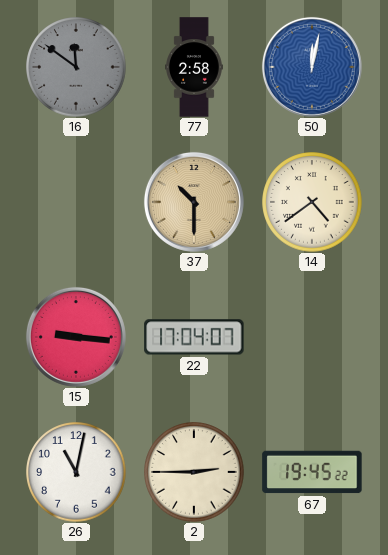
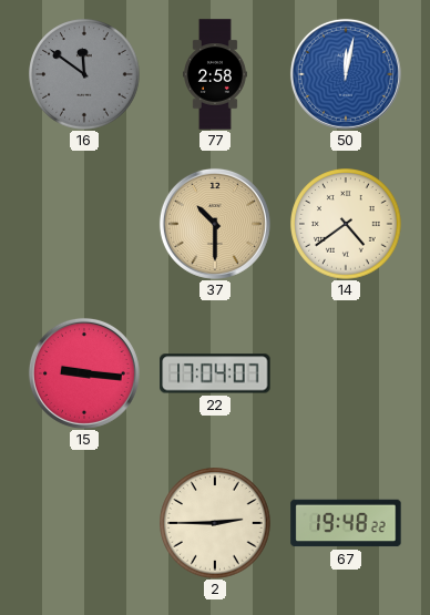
26: 11:02 -> none
67: 19:45 -> 19:48
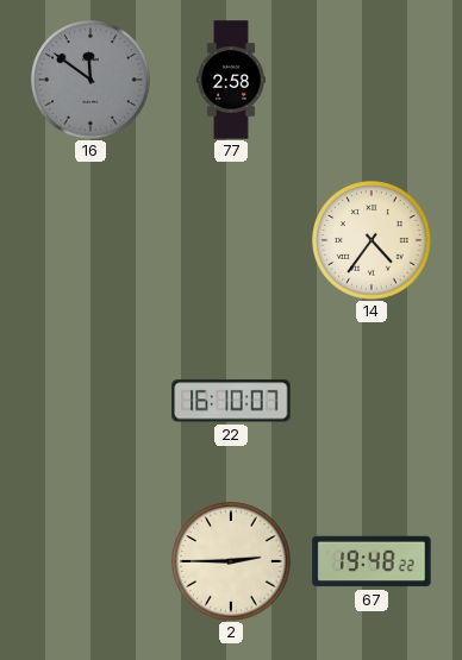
50: 12:02 -> none
37: 10:30 -> none
14: 4:39 -> 4:36
15: 9:16 -> none
22: 17:04 -> 16:10
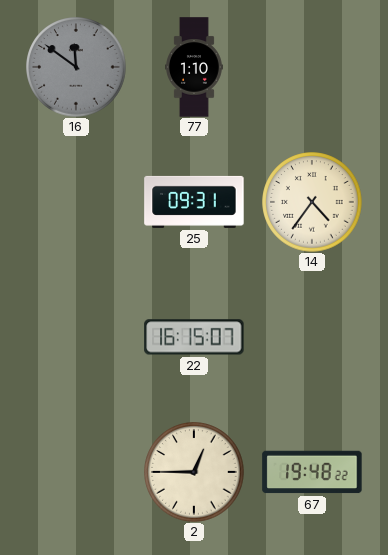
77: 2:58 -> 1:10
25: none -> 09:31
22: 16:10 -> 16:15
2: 2:45 -> 12:45
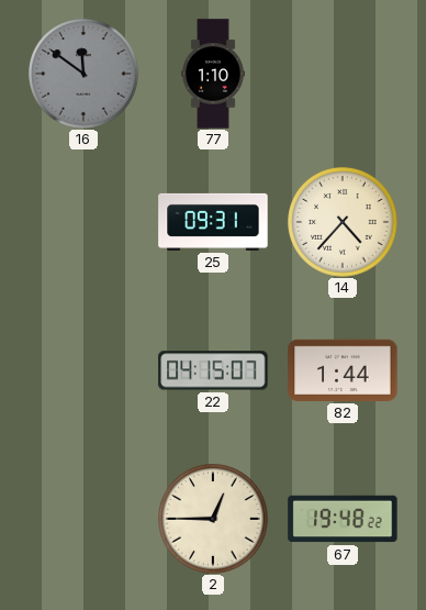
14: 4:36 -> 4:37
22: 16:15 -> 04:15
82: none -> 1:44
